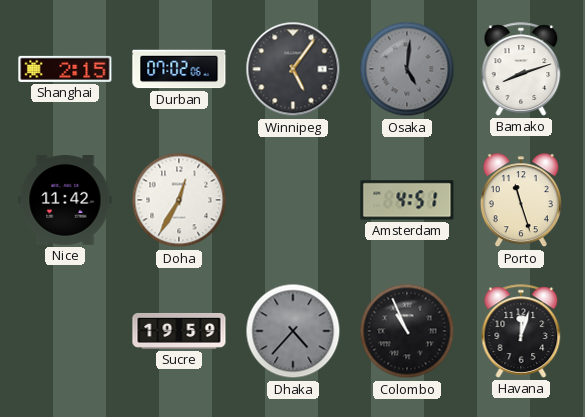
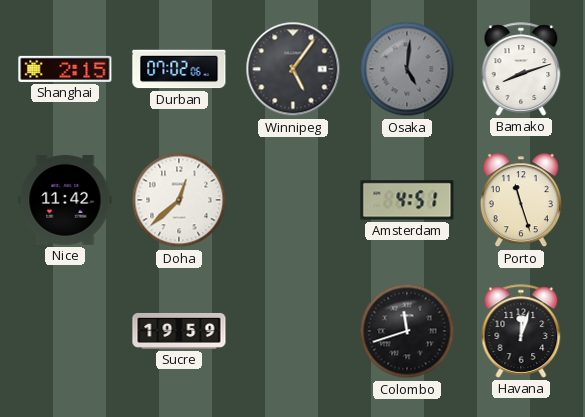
Doha: 12:35 -> 12:38
Dhaka: 4:37 -> none
Colombo: 10:56 -> 11:42
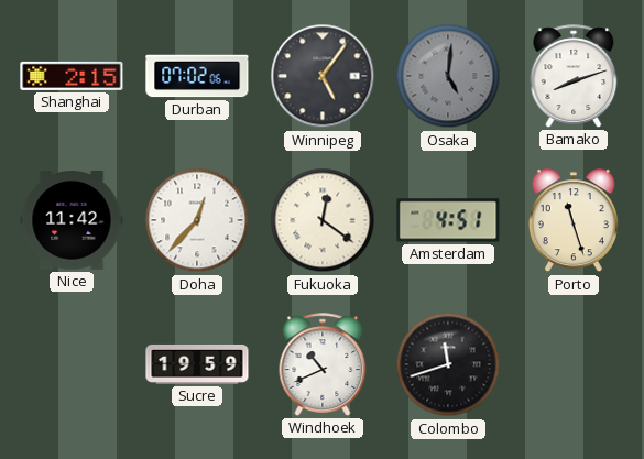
Doha: 12:38 -> 12:37
Fukuoka: none -> 12:21
Windhoek: none -> 10:41
Havana: 12:03 -> none
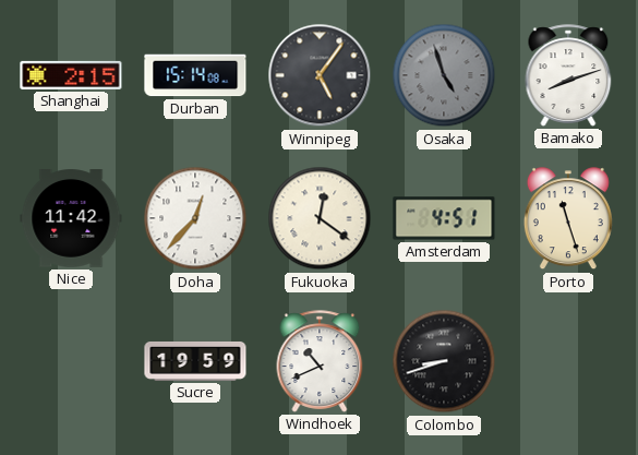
Durban: 07:02 -> 15:14
Osaka: 5:01 -> 4:57
Colombo: 11:42 -> 8:42
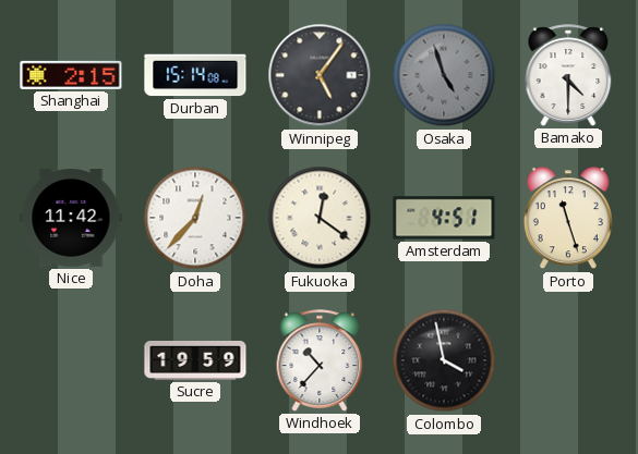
Bamako: 8:12 -> 4:30
Windhoek: 10:41 -> 10:37
Colombo: 8:42 -> 3:58
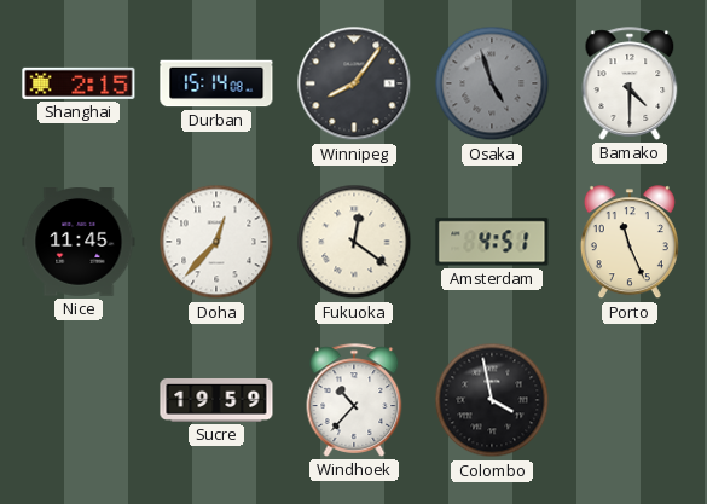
Winnipeg: 5:06 -> 8:06
Nice: 11:42 -> 11:45
Porto: 11:27 -> 11:26
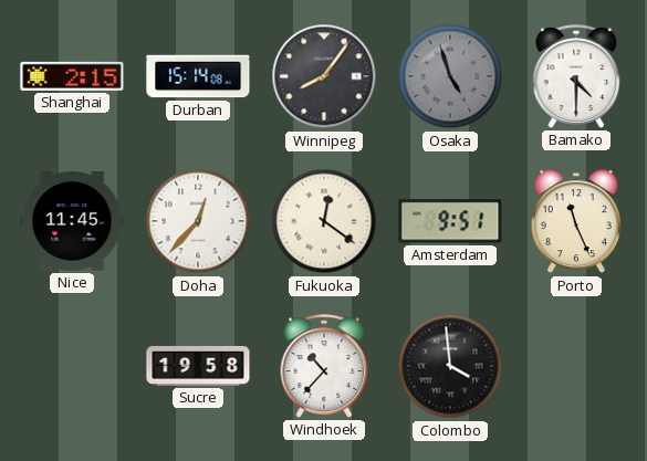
Amsterdam: 4:51 -> 9:51
Sucre: 19:59 -> 19:58
Colombo: 3:58 -> 3:59
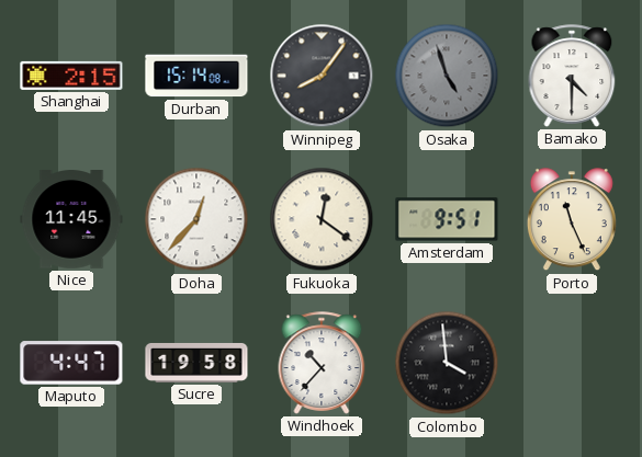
Maputo: none -> 4:47
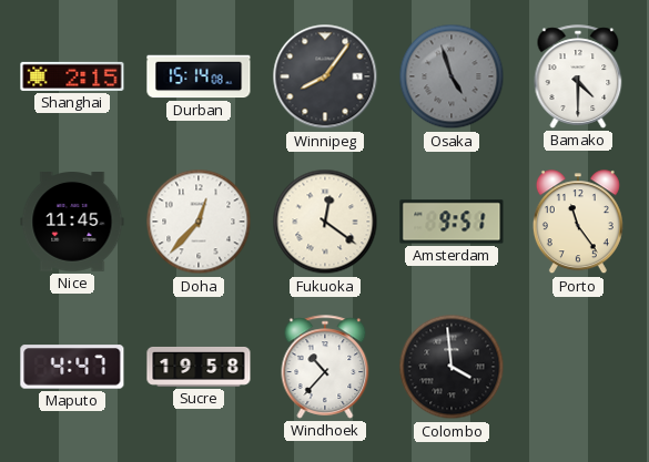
Porto: 11:26 -> 11:24
